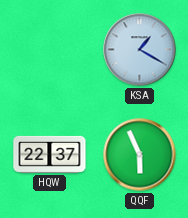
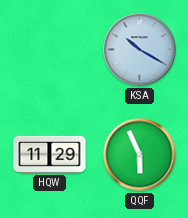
KSA: 1:20 -> 10:20
HQW: 22:37 -> 11:29
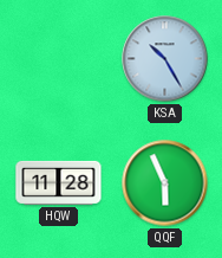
KSA: 10:20 -> 10:25
HQW: 11:29 -> 11:28
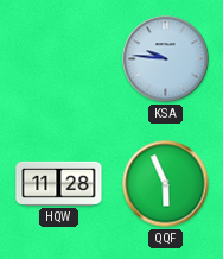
KSA: 10:25 -> 9:46
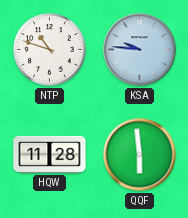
NTP: none -> 10:48
QQF: 5:56 -> 5:59
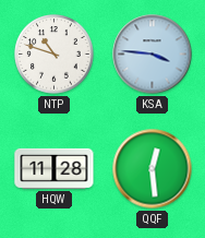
KSA: 9:46 -> 3:46
QQF: 5:59 -> 12:29
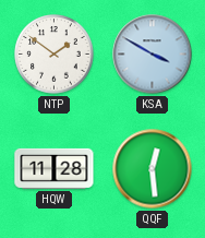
NTP: 10:48 -> 1:51
KSA: 3:46 -> 3:50
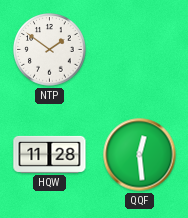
KSA: 3:50 -> none
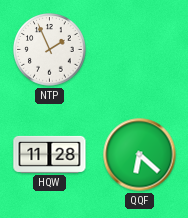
NTP: 1:51 -> 1:56
QQF: 12:29 -> 6:22
